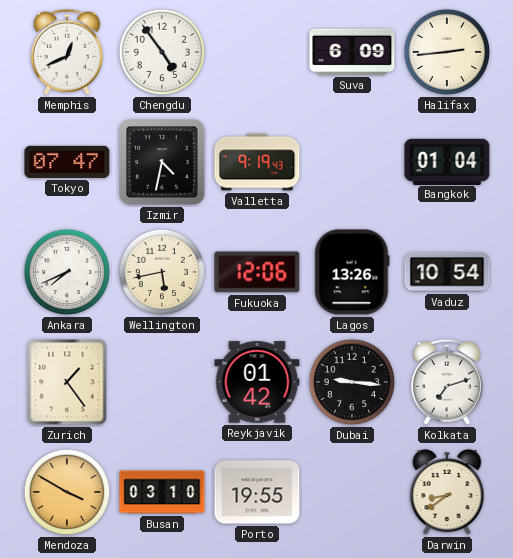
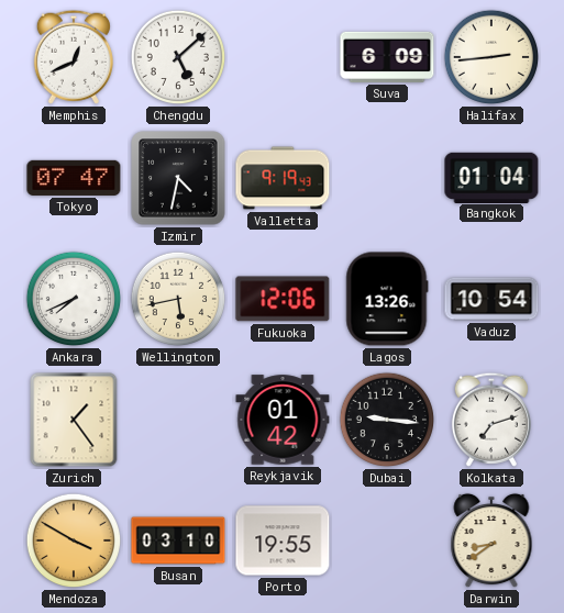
Chengdu: 4:54 -> 5:08
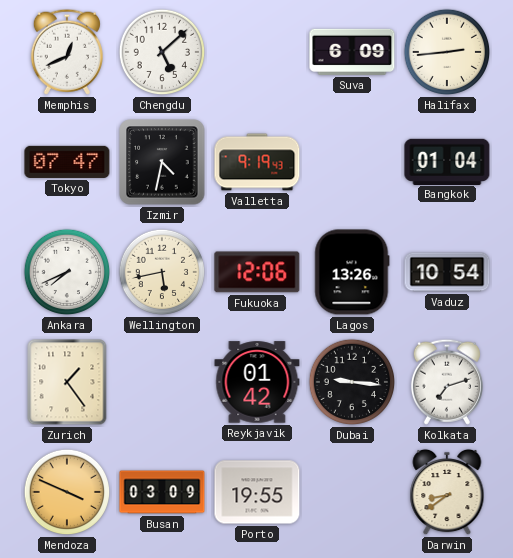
Mendoza: 3:50 -> 3:49
Busan: 03:10 -> 03:09
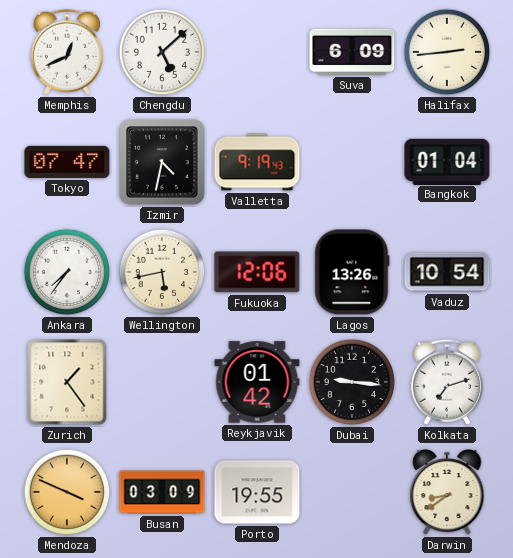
Ankara: 7:41 -> 7:36
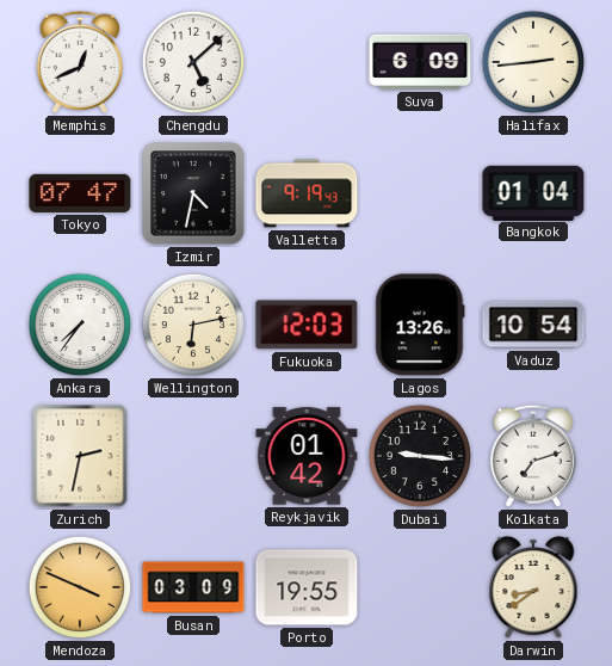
Wellington: 5:43 -> 6:13
Fukuoka: 12:06 -> 12:03
Zurich: 1:24 -> 2:32
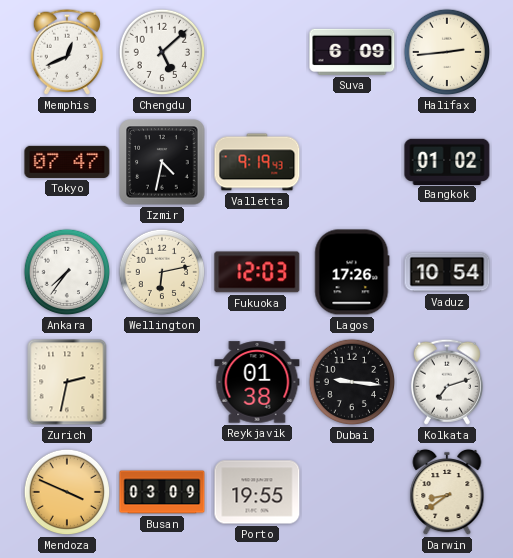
Bangkok: 01:04 -> 01:02
Lagos: 13:26 -> 17:26
Reykjavik: 01:42 -> 01:38
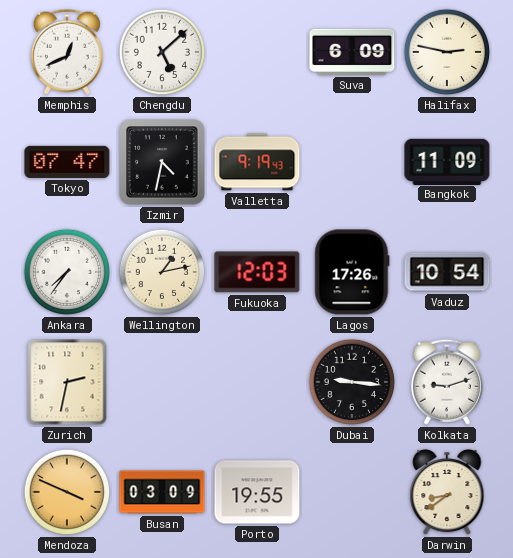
Halifax: 2:44 -> 2:47
Bangkok: 01:02 -> 11:09
Wellington: 6:13 -> 1:13
Reykjavik: 01:38 -> none
Kolkata: 7:12 -> 9:12
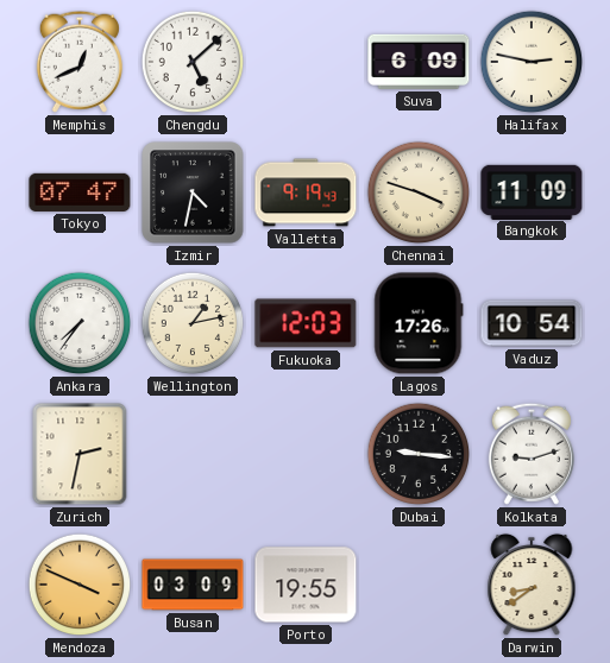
Chennai: none -> 3:48
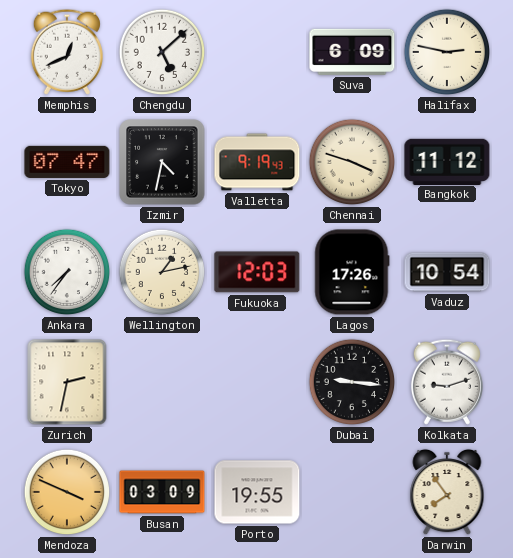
Bangkok: 11:09 -> 11:12
Darwin: 8:39 -> 7:54
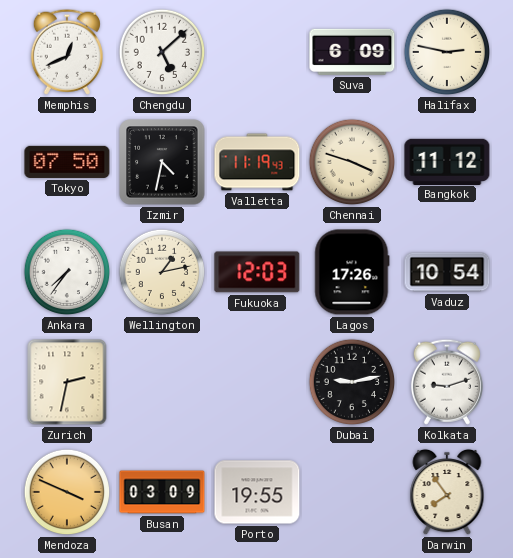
Tokyo: 07:47 -> 07:50
Valletta: 9:19 -> 11:19
Dubai: 9:16 -> 9:13
